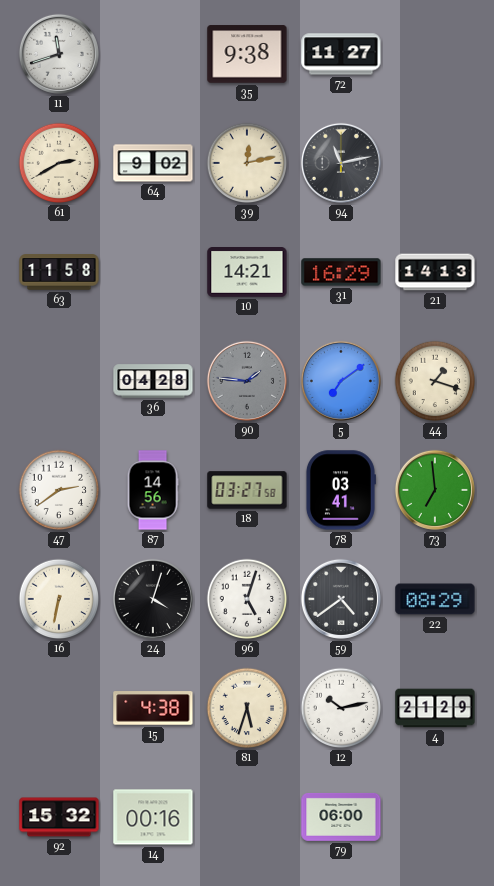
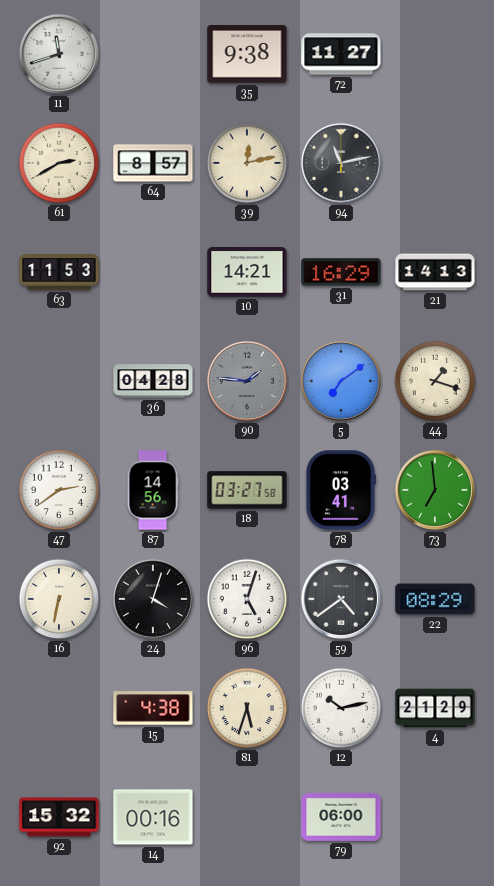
64: 9:02 -> 8:57
63: 11:58 -> 11:53
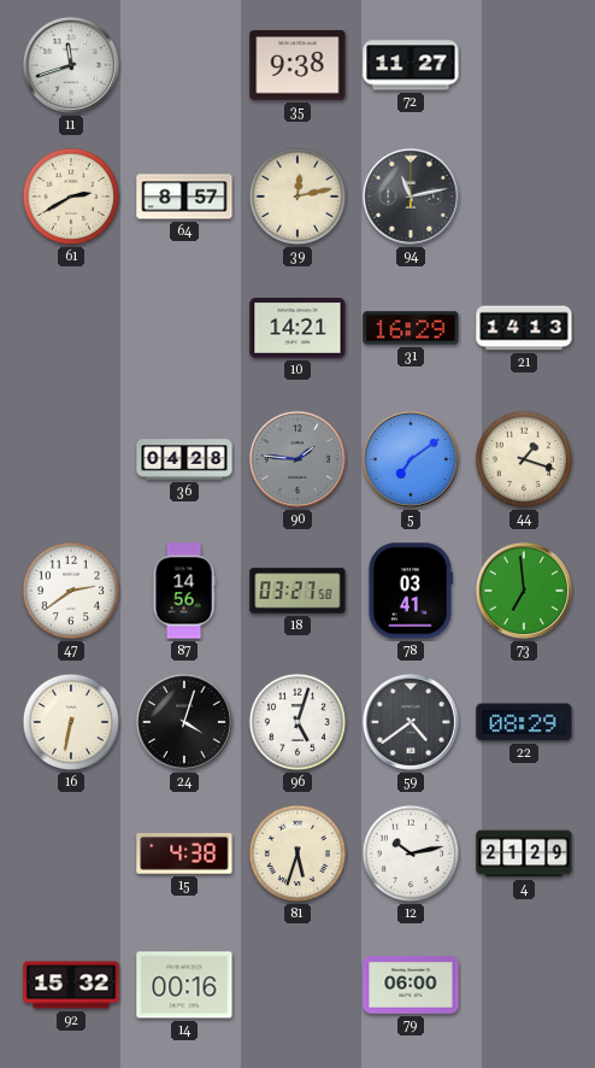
63: 11:53 -> none
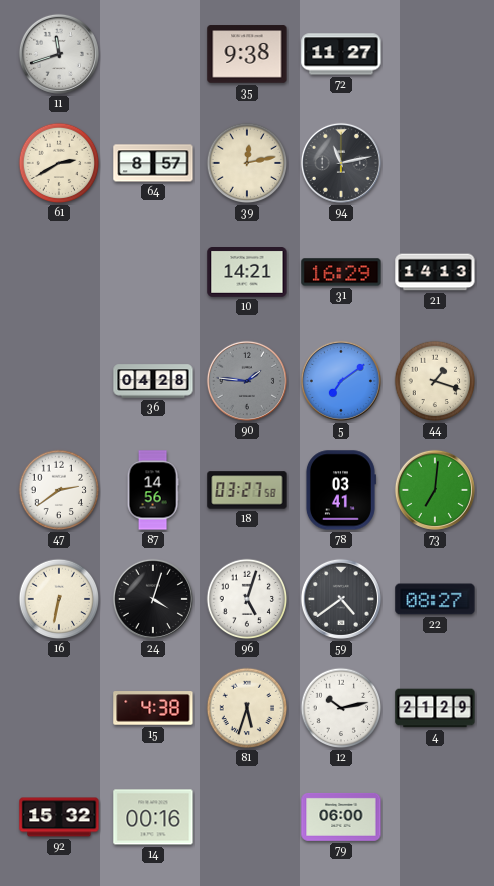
73: 6:59 -> 7:01
22: 08:29 -> 08:27
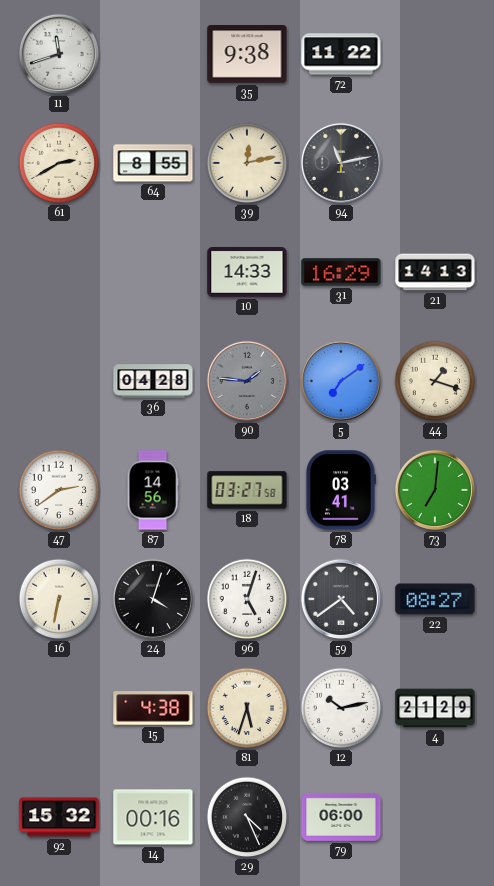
72: 11:27 -> 11:22
64: 8:57 -> 8:55
10: 14:21 -> 14:33
29: none -> 4:26
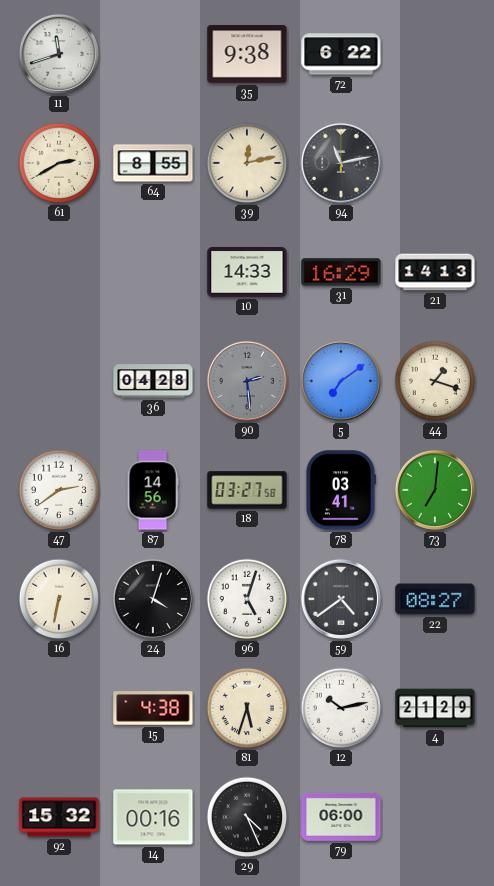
72: 11:22 -> 6:22
90: 1:46 -> 2:29
